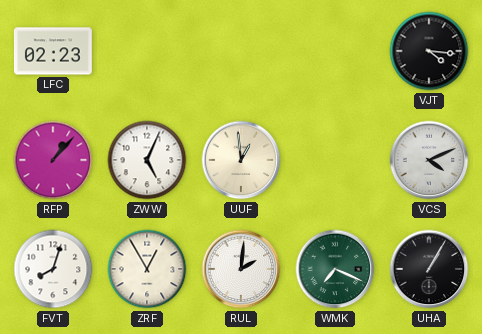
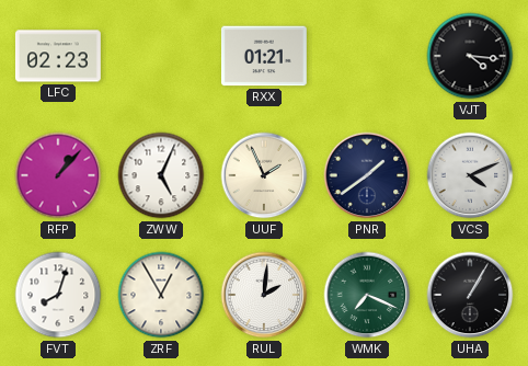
RXX: none -> 01:21
UUF: 12:59 -> 1:56
PNR: none -> 1:39
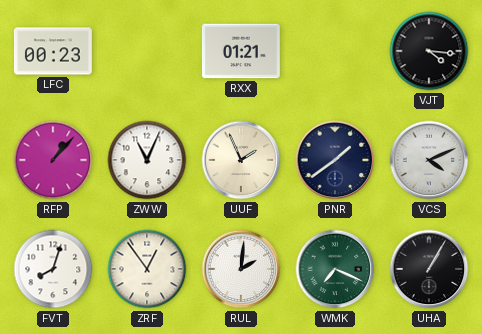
LFC: 02:23 -> 00:23
ZWW: 5:04 -> 11:04
ZRF: 12:55 -> 12:54
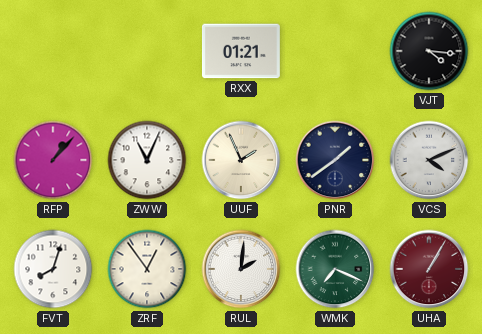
LFC: 00:23 -> none
UHA dial: black -> burgundy
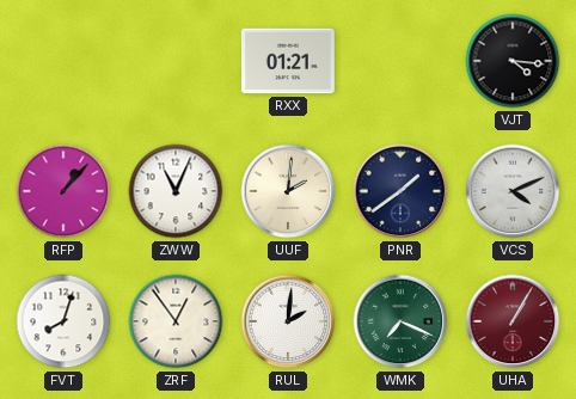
UUF: 1:56 -> 2:01
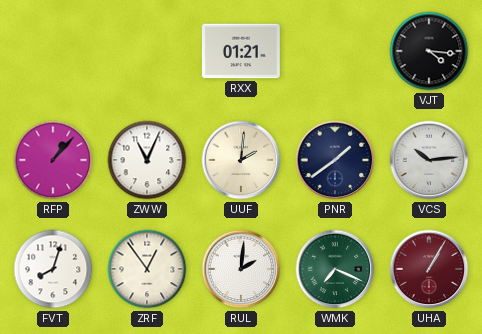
VCS: 4:11 -> 10:14
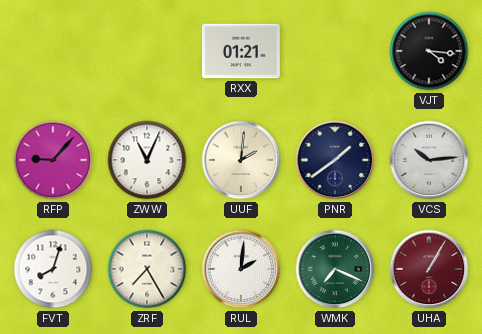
RFP: 1:07 -> 9:07
ZRF: 12:54 -> 7:25
